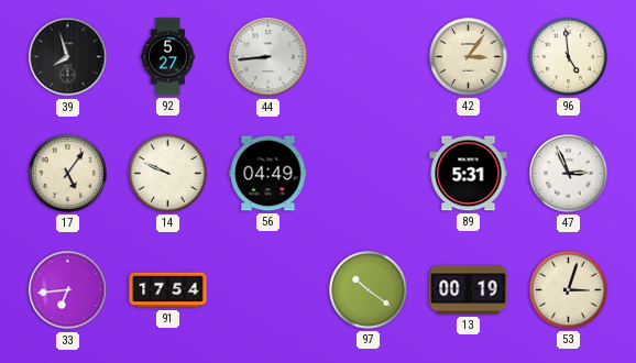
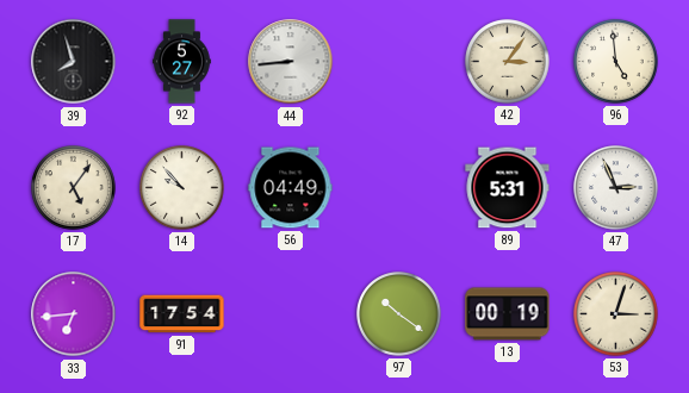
14: 9:49 -> 9:53
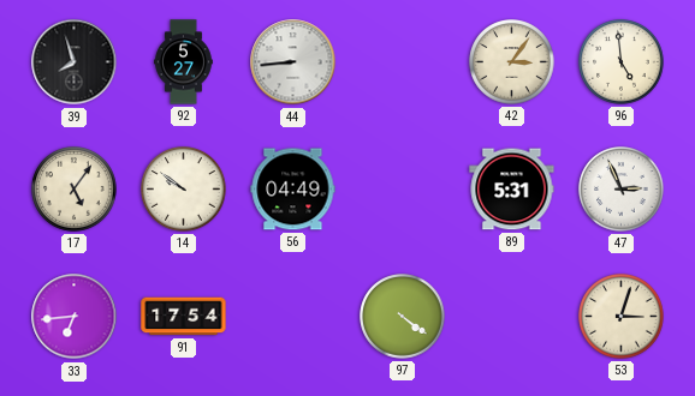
14: 9:53 -> 9:51
97: 10:21 -> 4:21
13: 00:19 -> none
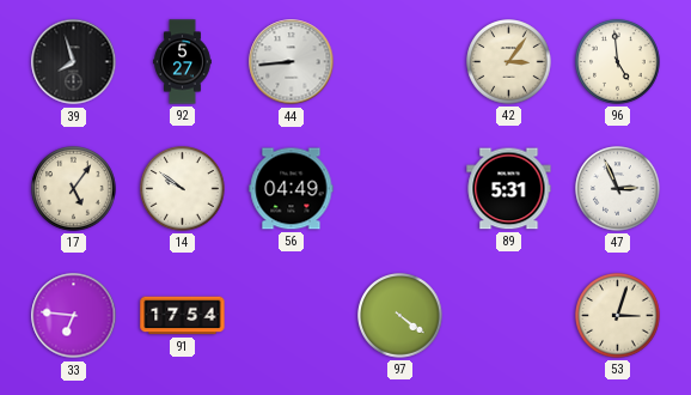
33: 6:44 -> 6:46
